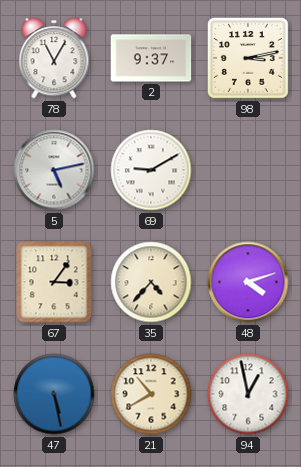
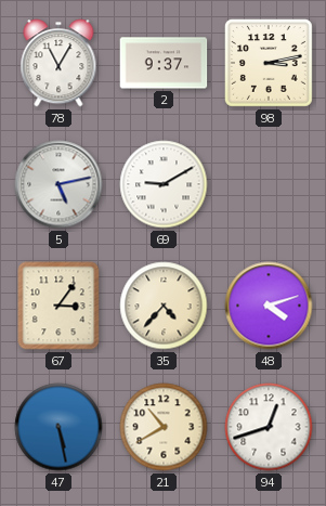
94: 12:58 -> 12:42
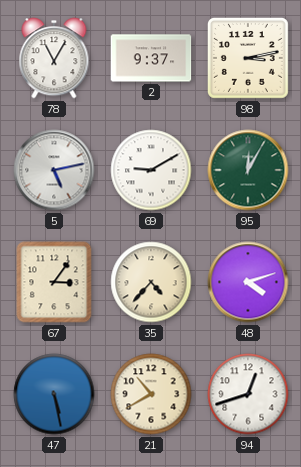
95: none -> 12:05
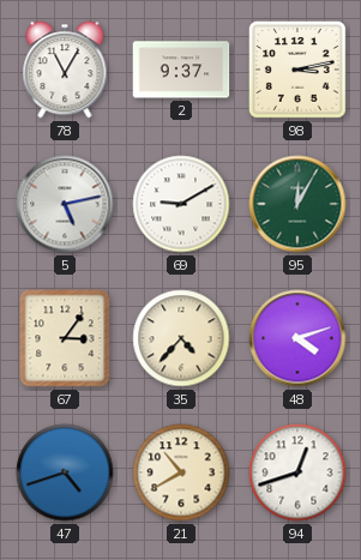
47: 5:28 -> 4:42
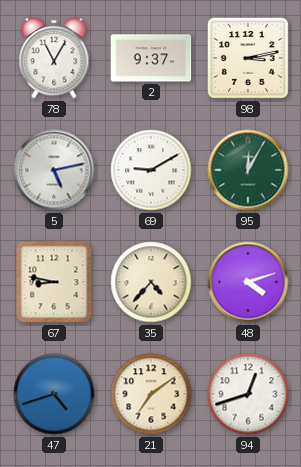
67: 3:06 -> 8:47
21: 10:40 -> 7:09
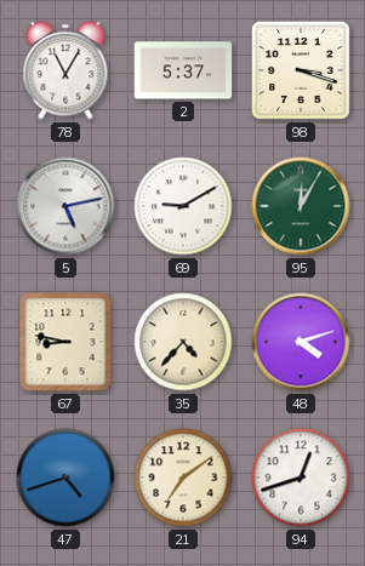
2: 9:37 -> 5:37
98: 3:13 -> 3:18
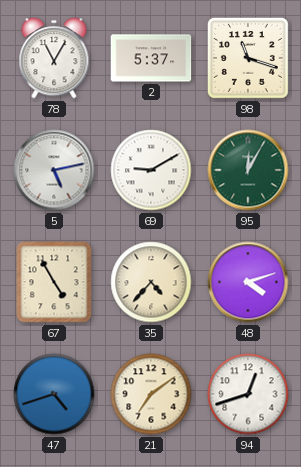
98: 3:18 -> 11:18
67: 8:47 -> 4:55
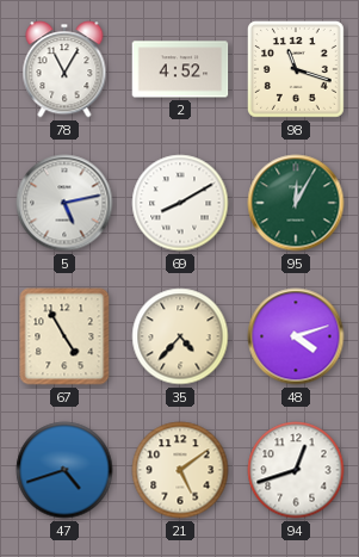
2: 5:37 -> 4:52
69: 9:10 -> 8:10
21: 7:09 -> 5:09
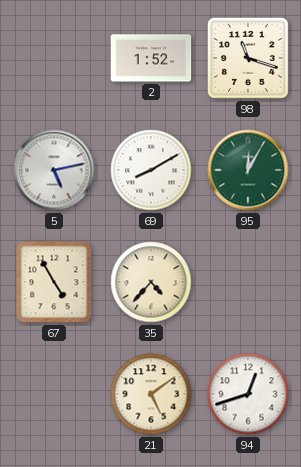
78: 11:05 -> none
2: 4:52 -> 1:52
48: 4:12 -> none
47: 4:42 -> none
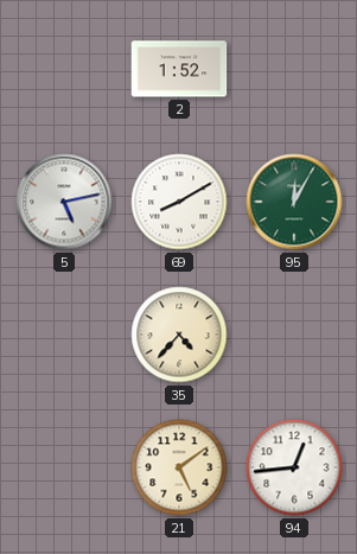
98: 11:18 -> none
67: 4:55 -> none
94: 12:42 -> 12:44
